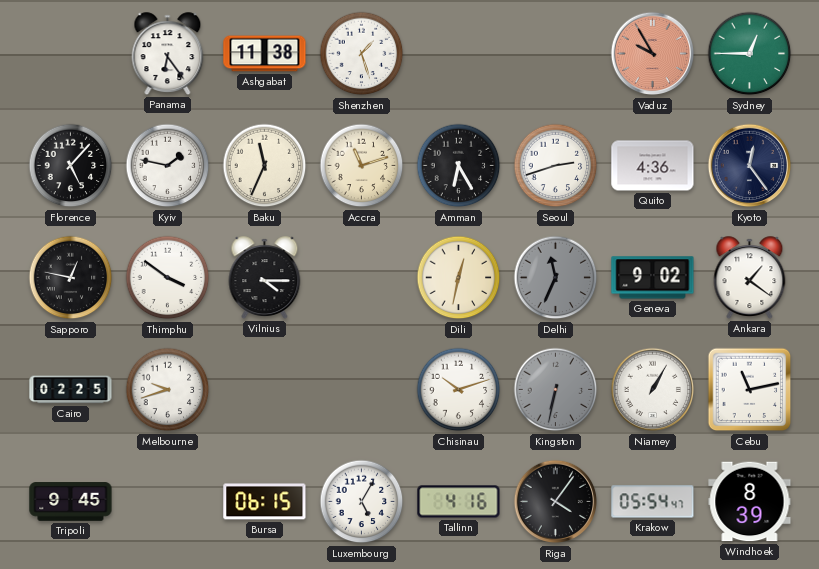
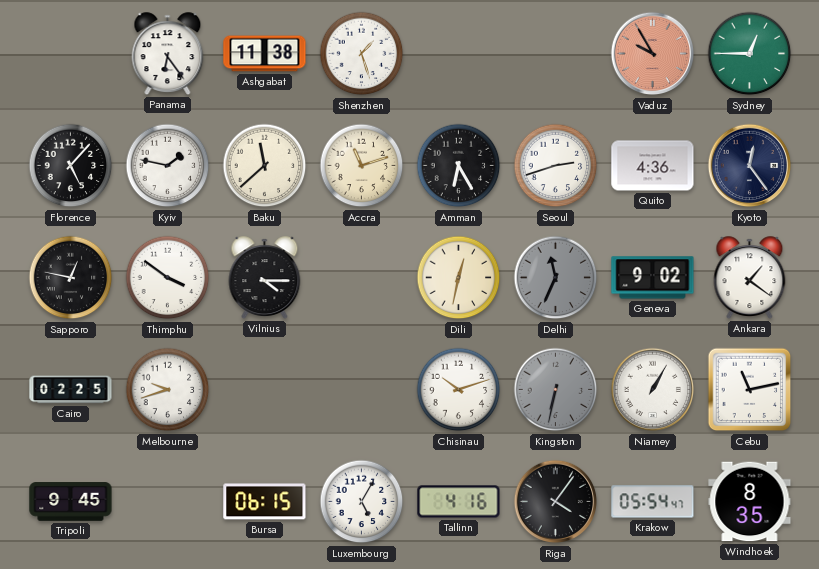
Baku: 11:34 -> 11:38
Windhoek: 8:39 -> 8:35
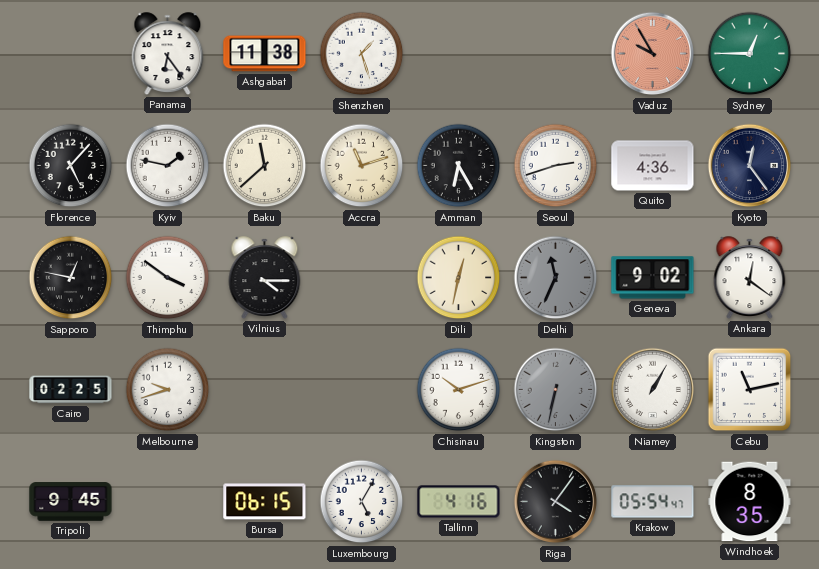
Ankara: 1:21 -> 12:21
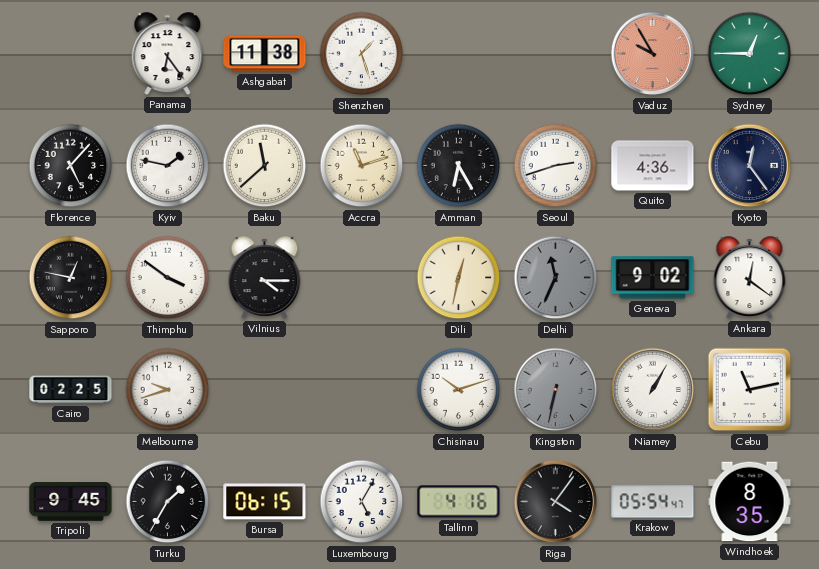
Turku: none -> 1:35
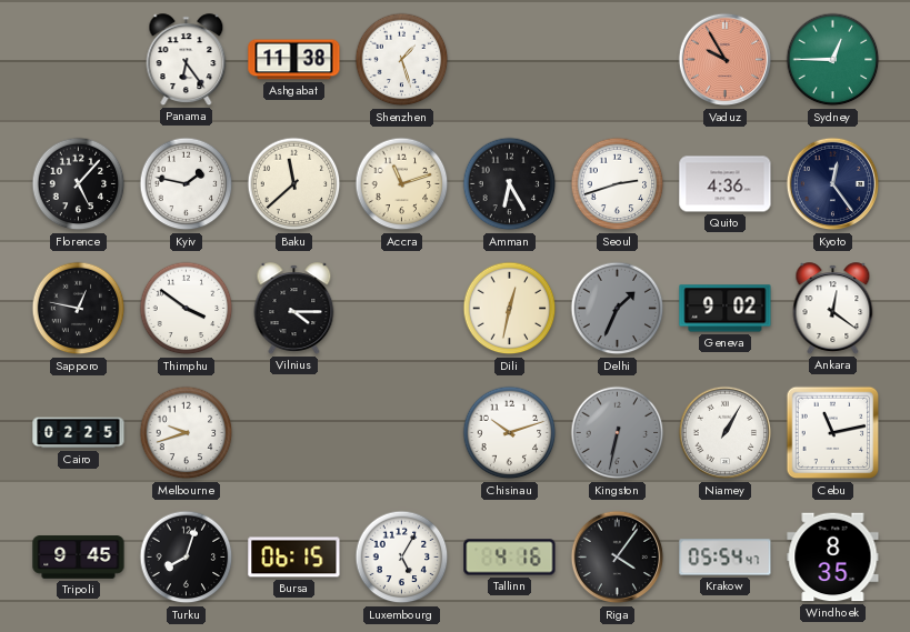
Delhi: 11:34 -> 1:34
Turku: 1:35 -> 8:03
